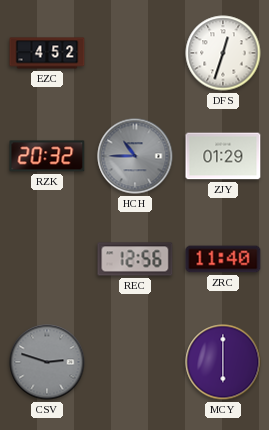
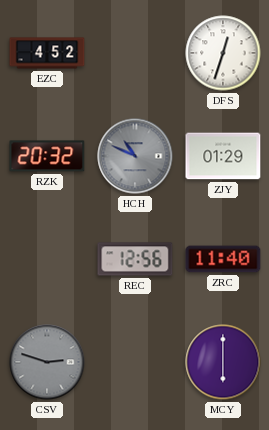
HCH: 10:45 -> 10:49
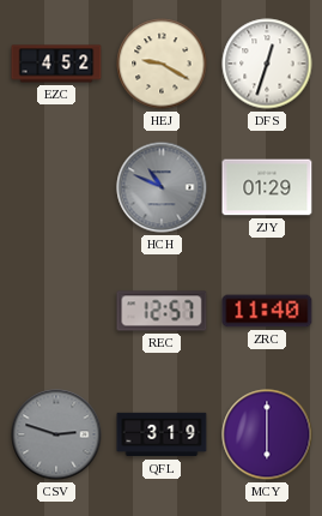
HEJ: none -> 9:20
RZK: 20:32 -> none
REC: 12:56 -> 12:57
QFL: none -> 3:19
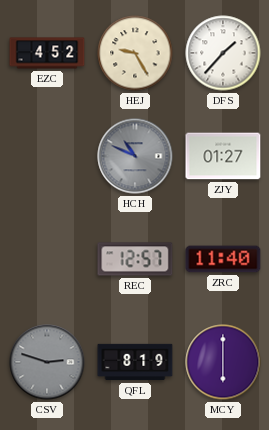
HEJ: 9:20 -> 9:25
DFS: 12:33 -> 1:37
ZJY: 01:29 -> 01:27
QFL: 3:19 -> 8:19
